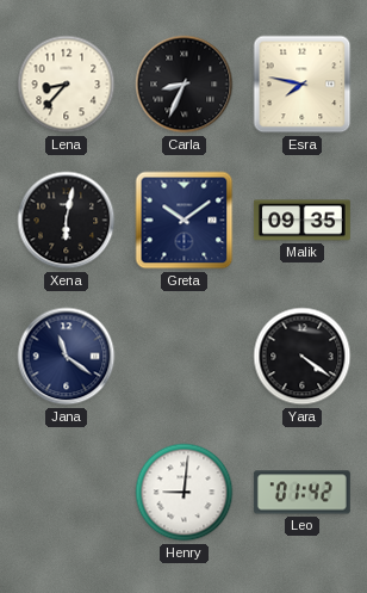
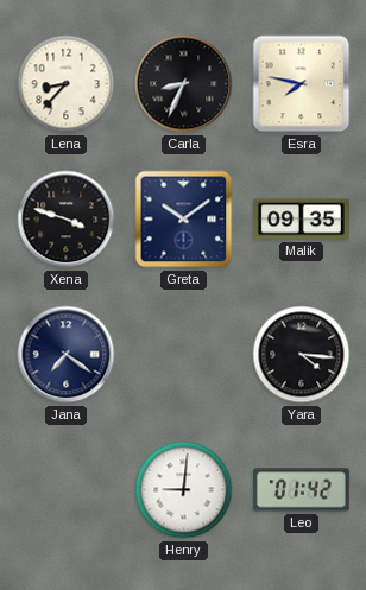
Xena: 6:02 -> 3:48
Jana: 11:21 -> 7:21
Yara: 4:21 -> 4:16
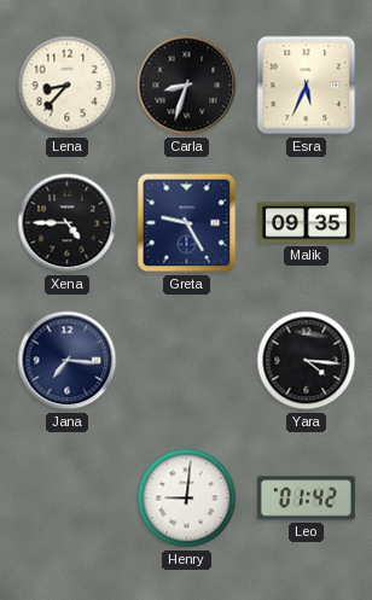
Carla: 8:34 -> 8:33
Esra: 7:47 -> 5:34
Xena: 3:48 -> 4:45
Greta: 10:09 -> 9:25
Jana: 7:21 -> 7:16
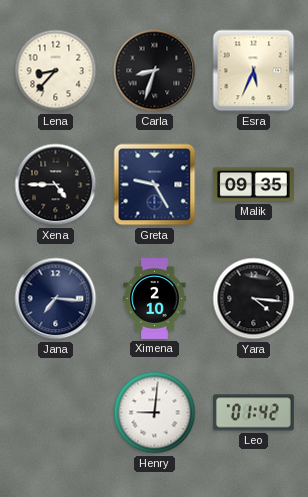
Ximena: none -> 2:10
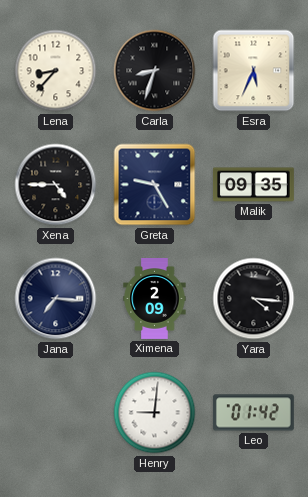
Ximena: 2:10 -> 2:09
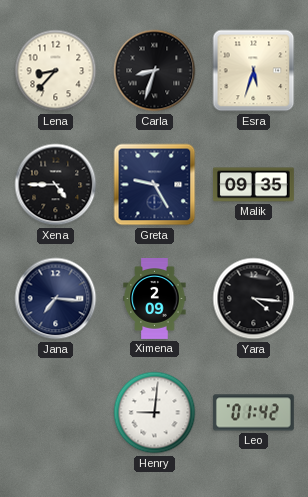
Esra: 5:34 -> 5:33
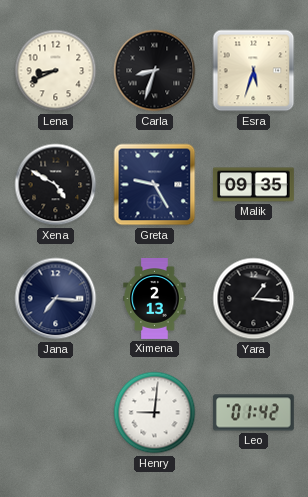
Lena: 8:37 -> 8:41
Xena: 4:45 -> 4:50
Ximena: 2:09 -> 2:13
Yara: 4:16 -> 1:16
